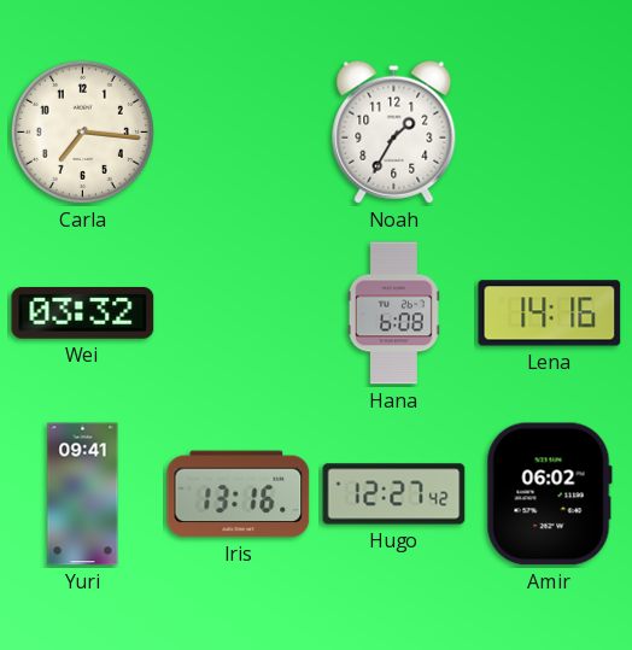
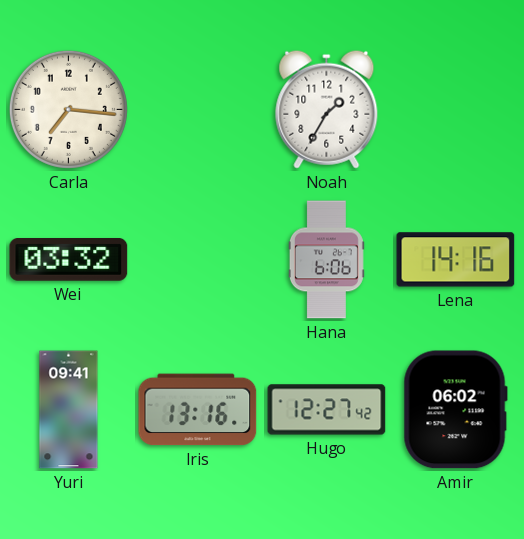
Hana: 6:08 -> 6:06
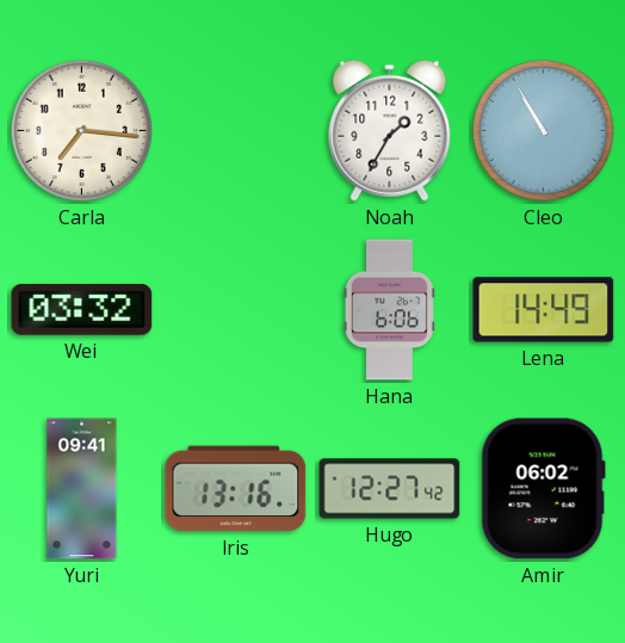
Cleo: none -> 10:55
Lena: 14:16 -> 14:49
